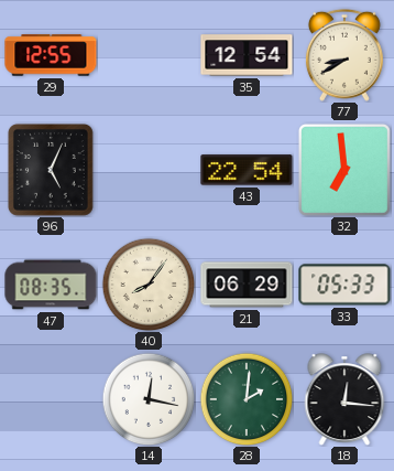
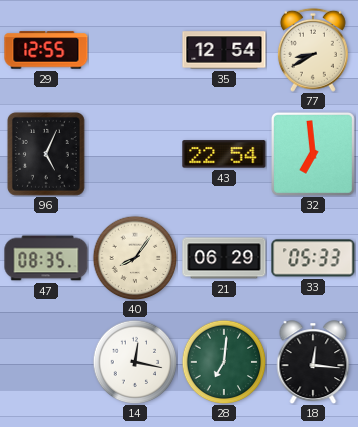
28: 2:01 -> 7:01
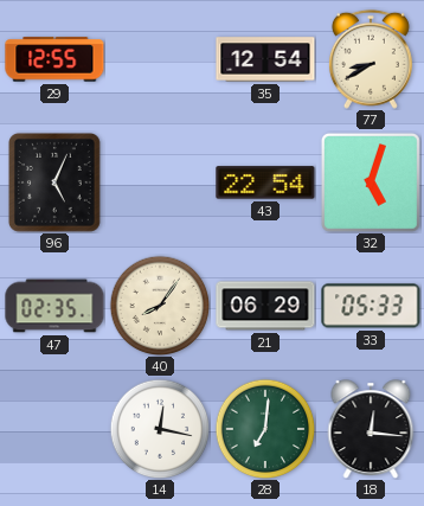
32: 6:59 -> 5:03
47: 08:35 -> 02:35
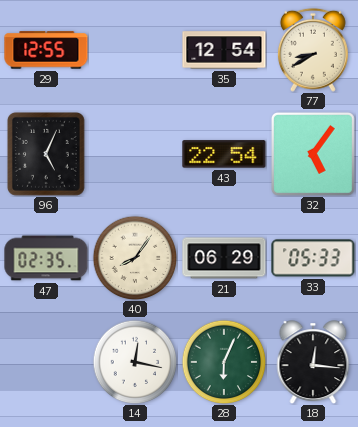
32: 5:03 -> 5:06
28: 7:01 -> 6:04
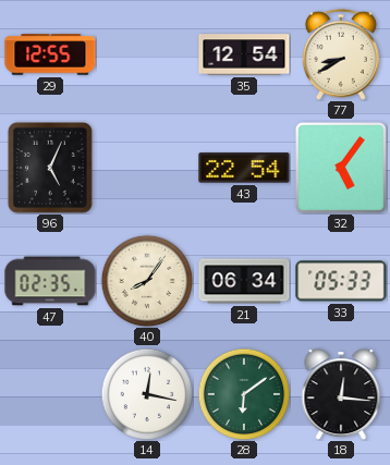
21: 06:29 -> 06:34
28: 6:04 -> 6:09
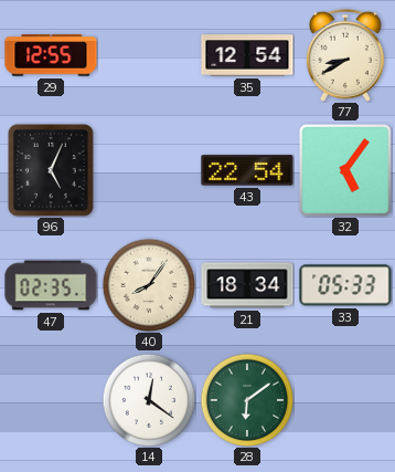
21: 06:34 -> 18:34
14: 12:17 -> 12:21
18: 12:16 -> none
